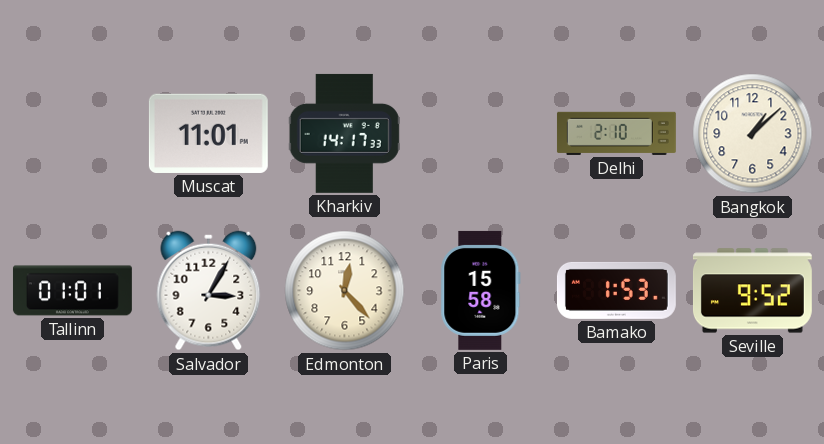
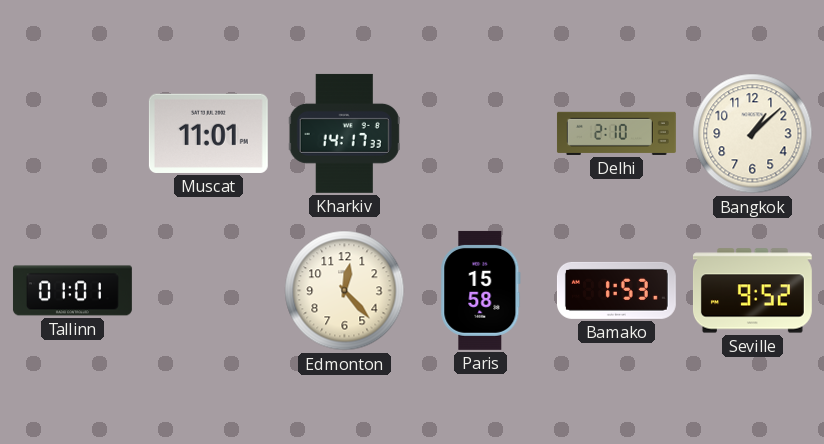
Salvador: 3:05 -> none
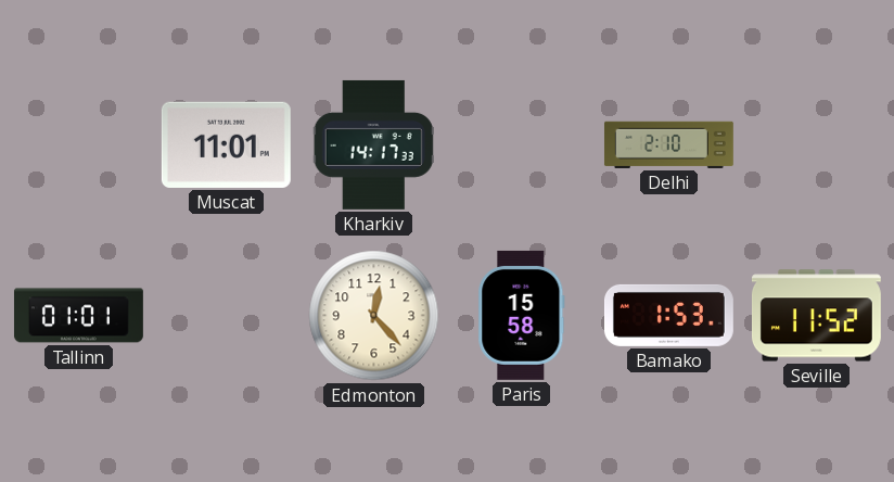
Bangkok: 1:08 -> none
Seville: 9:52 -> 11:52
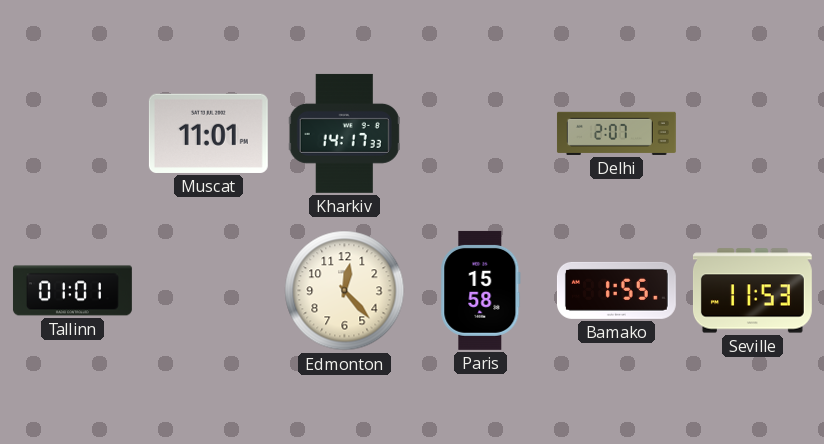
Delhi: 2:10 -> 2:07
Bamako: 1:53 -> 1:55
Seville: 11:52 -> 11:53
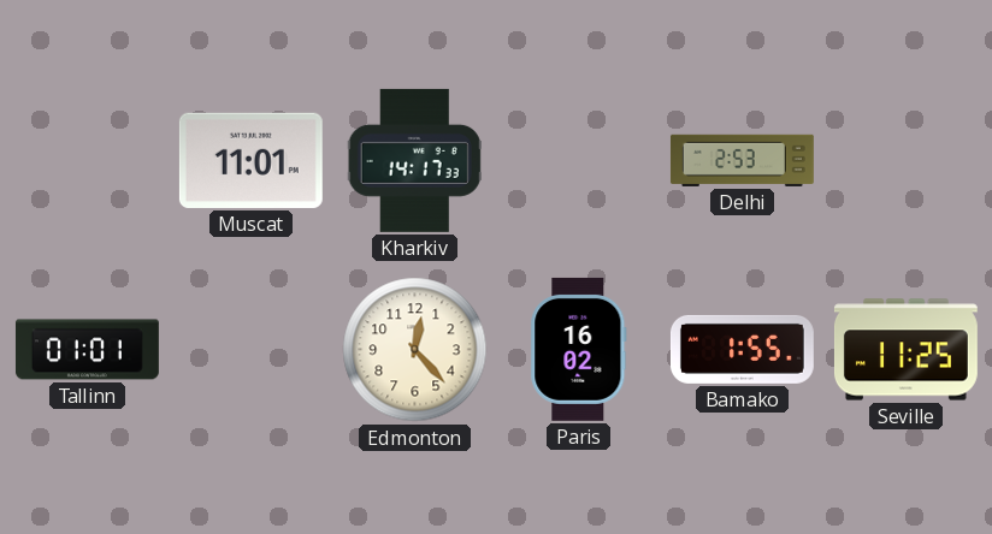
Delhi: 2:07 -> 2:53
Paris: 15:58 -> 16:02
Seville: 11:53 -> 11:25
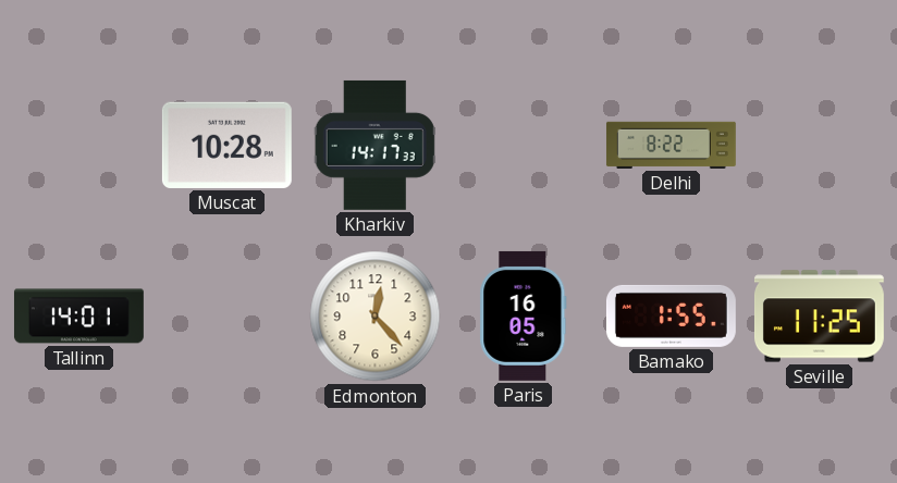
Muscat: 11:01 -> 10:28
Delhi: 2:53 -> 8:22
Tallinn: 01:01 -> 14:01
Paris: 16:02 -> 16:05
